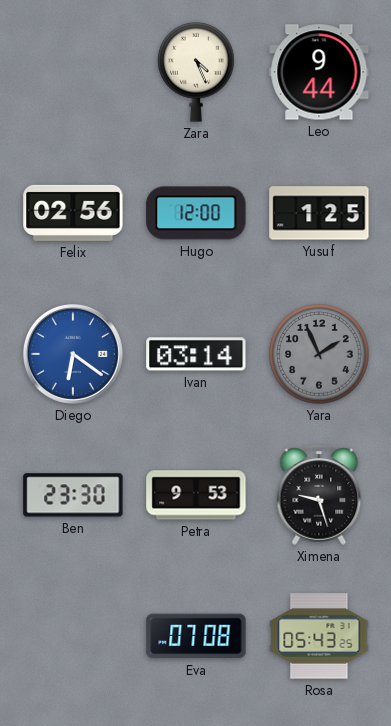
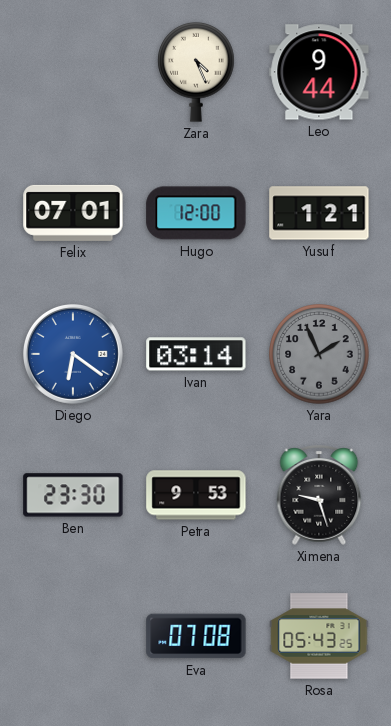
Felix: 02:56 -> 07:01
Yusuf: 1:25 -> 1:21
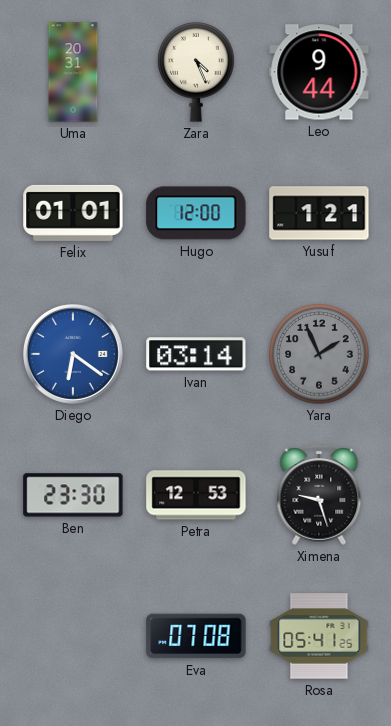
Uma: none -> 20:31
Felix: 07:01 -> 01:01
Petra: 9:53 -> 12:53
Rosa: 05:43 -> 05:41
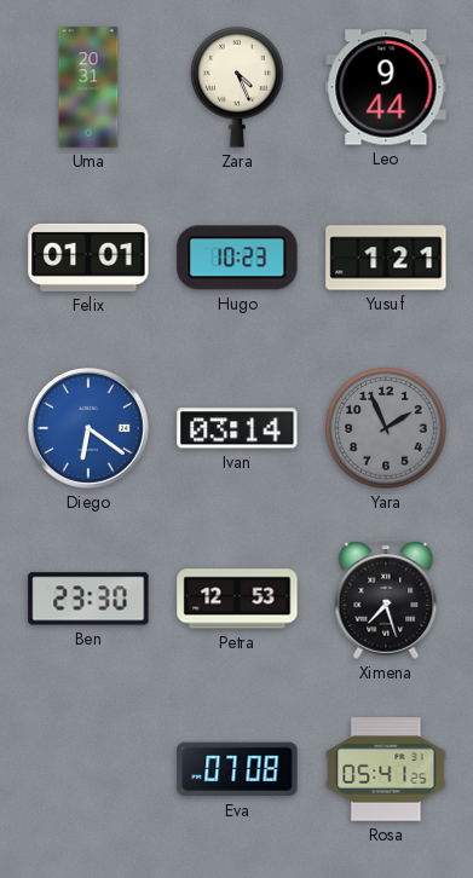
Hugo: 12:00 -> 10:23
Ximena: 9:27 -> 7:27
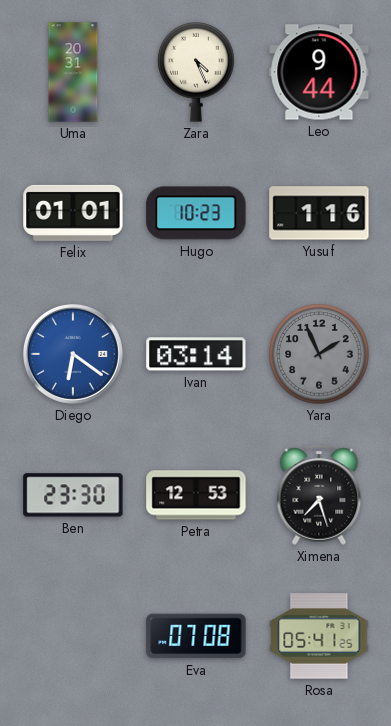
Yusuf: 1:21 -> 1:16
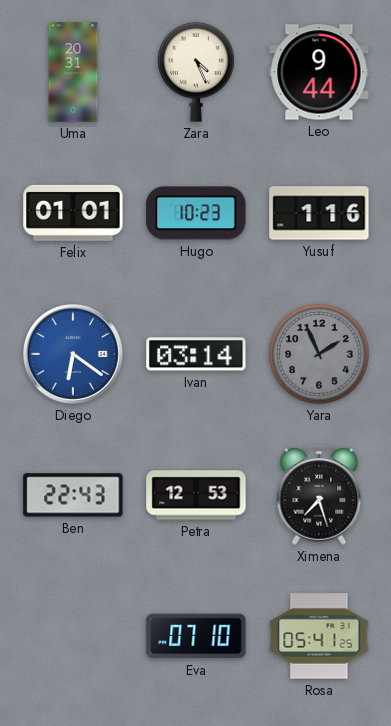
Ben: 23:30 -> 22:43
Eva: 07:08 -> 07:10
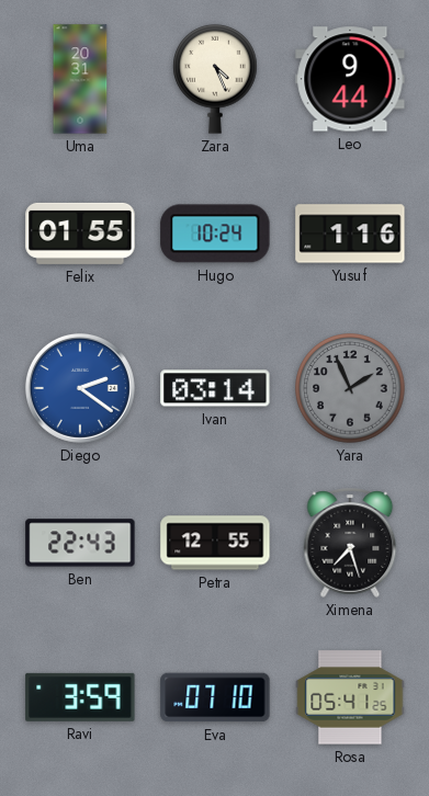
Felix: 01:01 -> 01:55
Hugo: 10:23 -> 10:24
Diego: 6:21 -> 2:21
Petra: 12:53 -> 12:55
Ravi: none -> 3:59
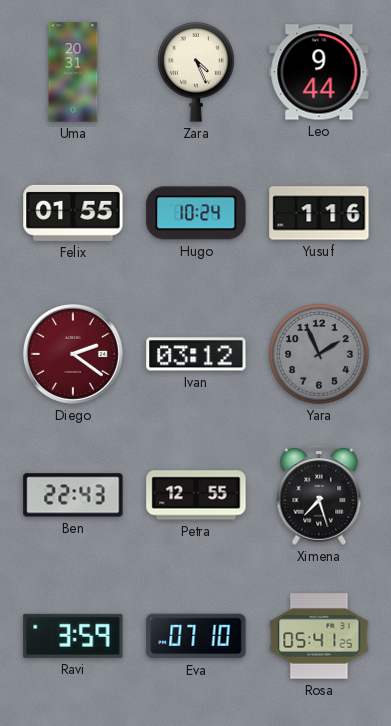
Diego dial: blue -> burgundy
Ivan: 03:14 -> 03:12
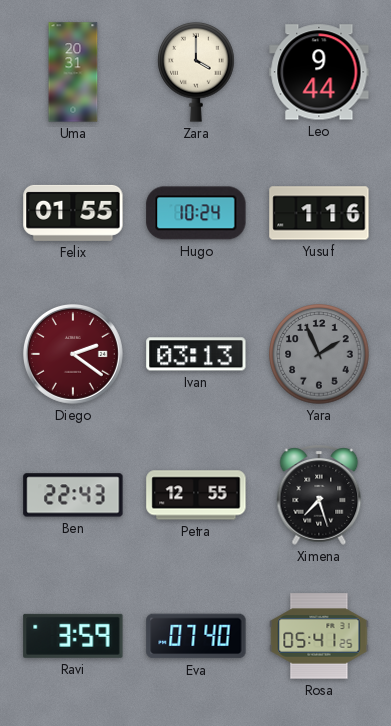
Zara: 4:26 -> 4:00
Ivan: 03:12 -> 03:13
Eva: 07:10 -> 07:40
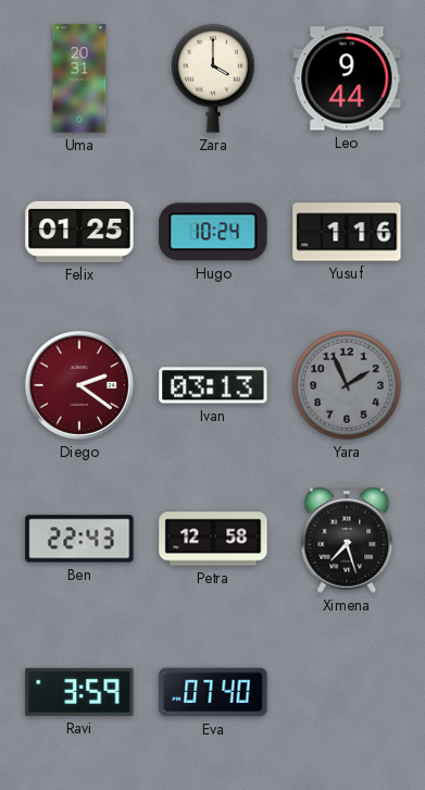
Felix: 01:55 -> 01:25
Petra: 12:55 -> 12:58
Rosa: 05:41 -> none
